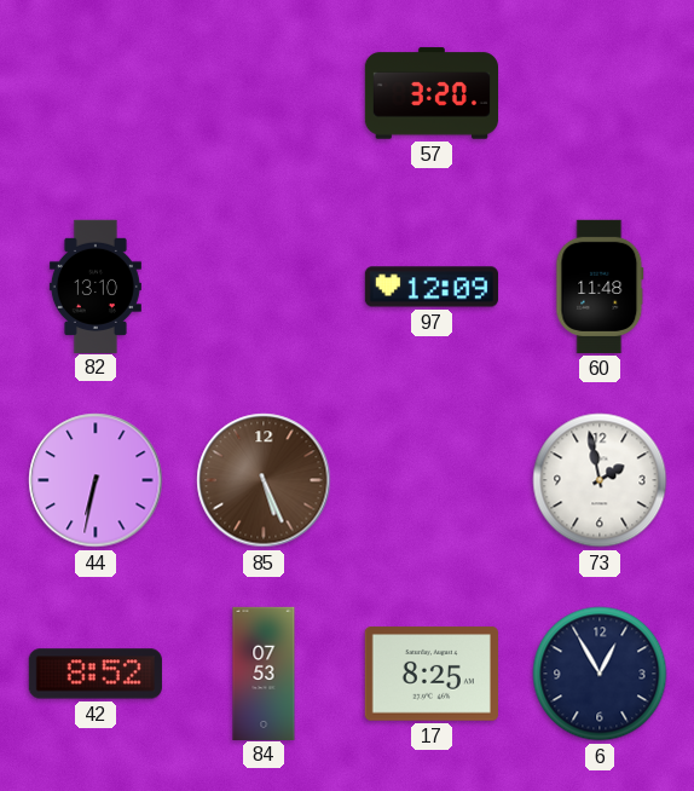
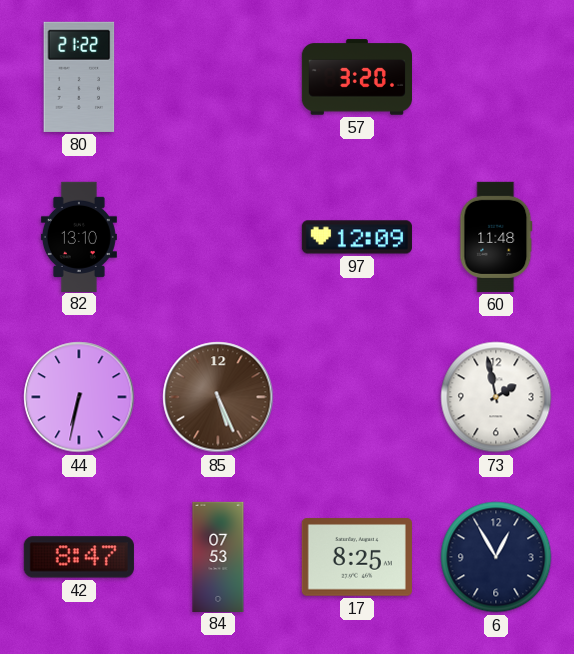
80: none -> 21:22
42: 8:52 -> 8:47
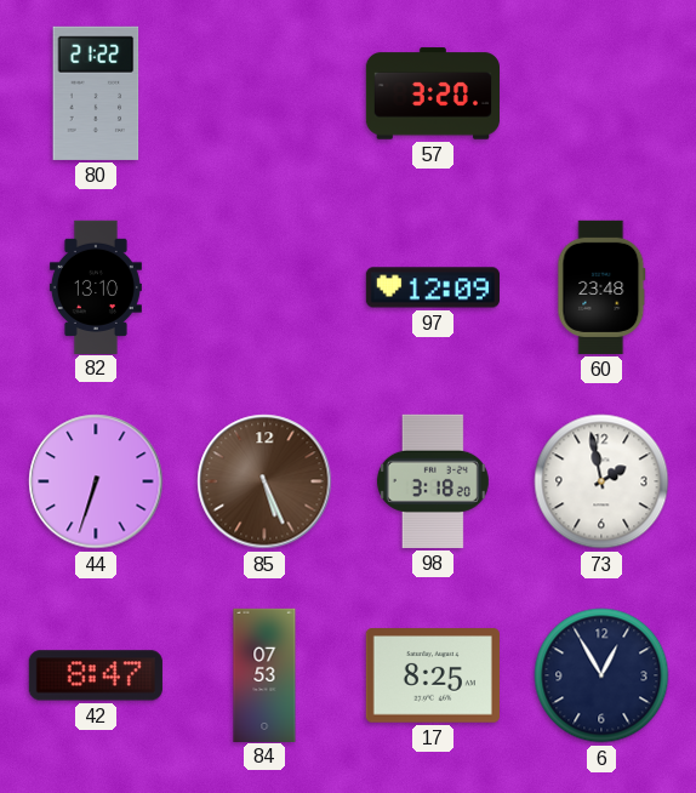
60: 11:48 -> 23:48
44: 6:32 -> 6:33
98: none -> 3:18
